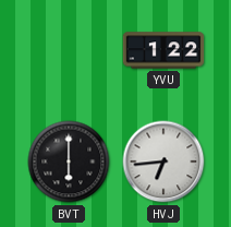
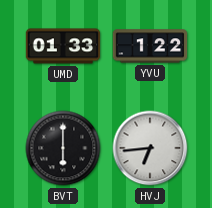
UMD: none -> 01:33
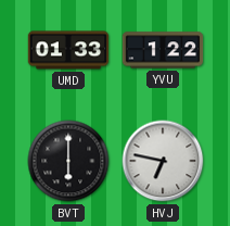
HVJ: 6:44 -> 6:47
